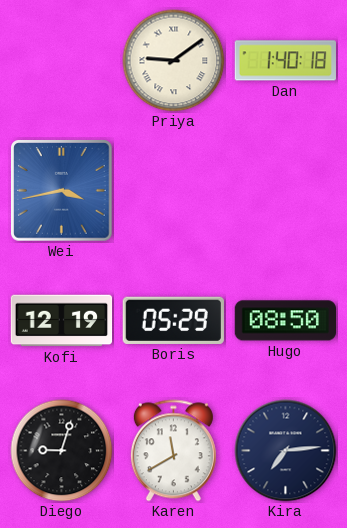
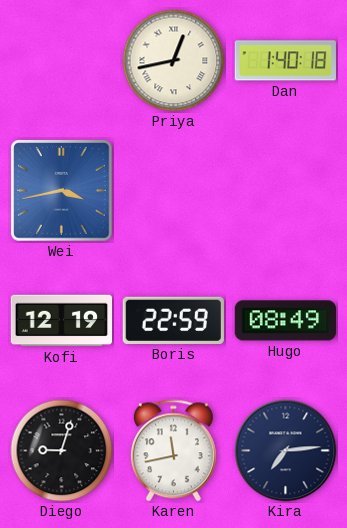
Priya: 9:09 -> 12:43
Boris: 05:29 -> 22:59
Hugo: 08:50 -> 08:49
Karen: 11:40 -> 11:43
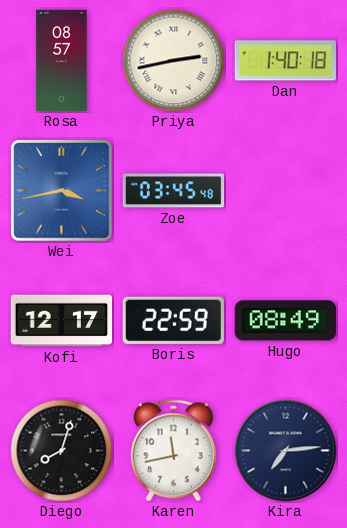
Rosa: none -> 08:57
Priya: 12:43 -> 2:43
Zoe: none -> 03:45
Kofi: 12:19 -> 12:17
Diego: 9:03 -> 8:03
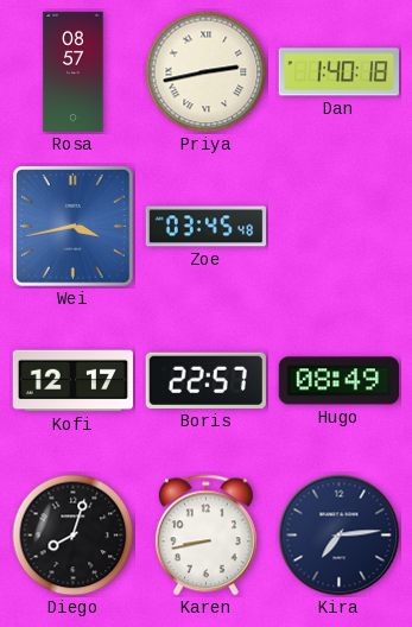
Boris: 22:59 -> 22:57
Karen: 11:43 -> 8:43
